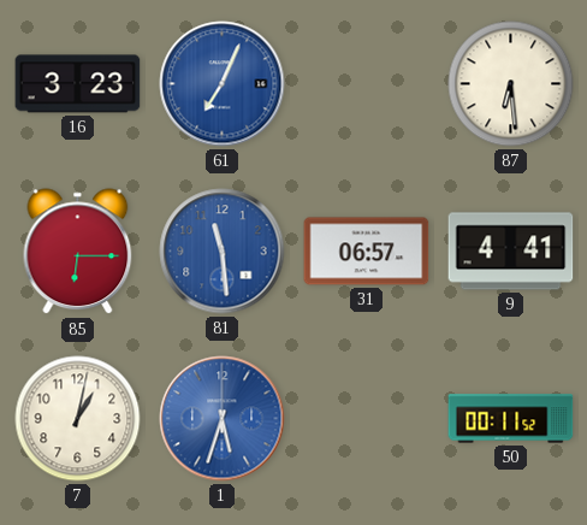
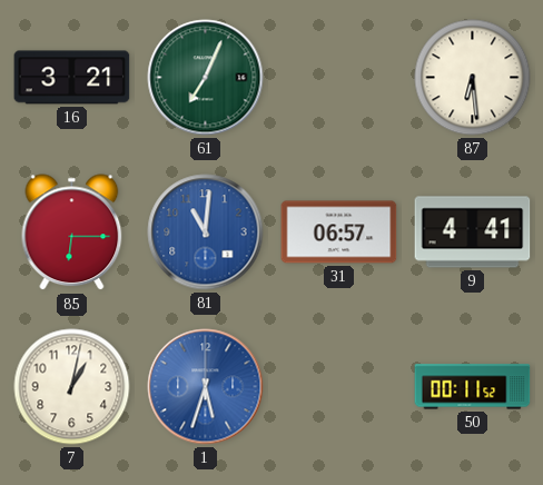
16: 3:23 -> 3:21
61 dial: blue -> green
81: 11:29 -> 11:01
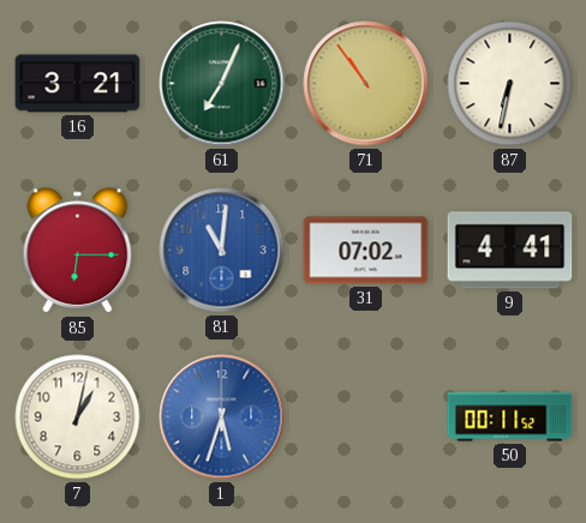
71: none -> 10:54
87: 6:29 -> 6:32
31: 06:57 -> 07:02
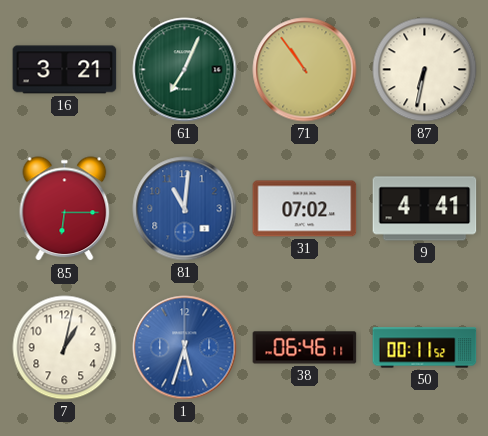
38: none -> 06:46
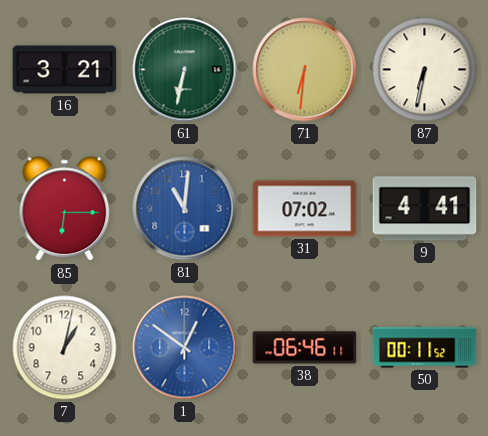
61: 7:04 -> 6:32
71: 10:54 -> 6:31
1: 5:33 -> 12:51
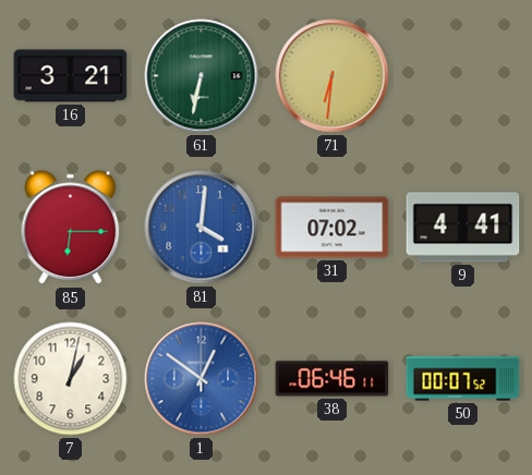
87: 6:32 -> none
81: 11:01 -> 4:01
50: 00:11 -> 00:07
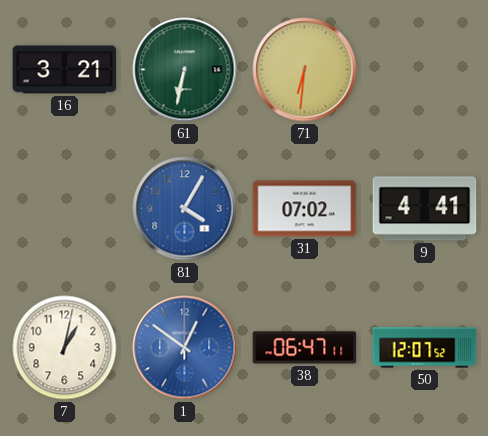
85: 6:15 -> none
81: 4:01 -> 4:05
38: 06:46 -> 06:47
50: 00:07 -> 12:07
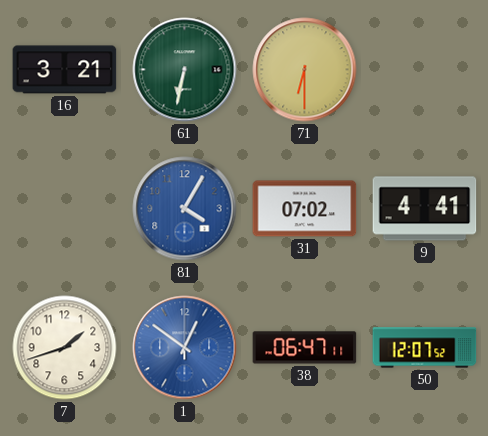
71: 6:31 -> 6:30
7: 1:02 -> 1:42
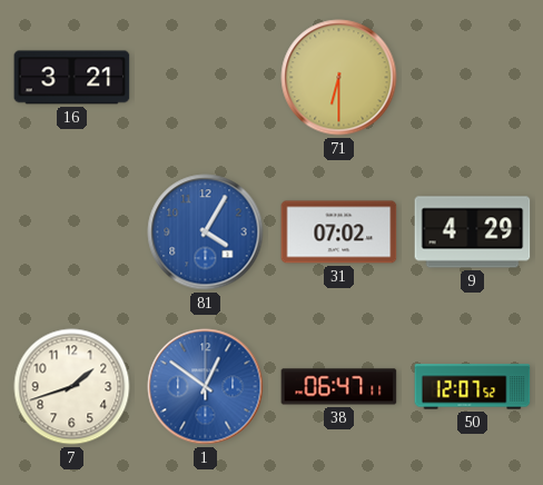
61: 6:32 -> none
9: 4:41 -> 4:29
